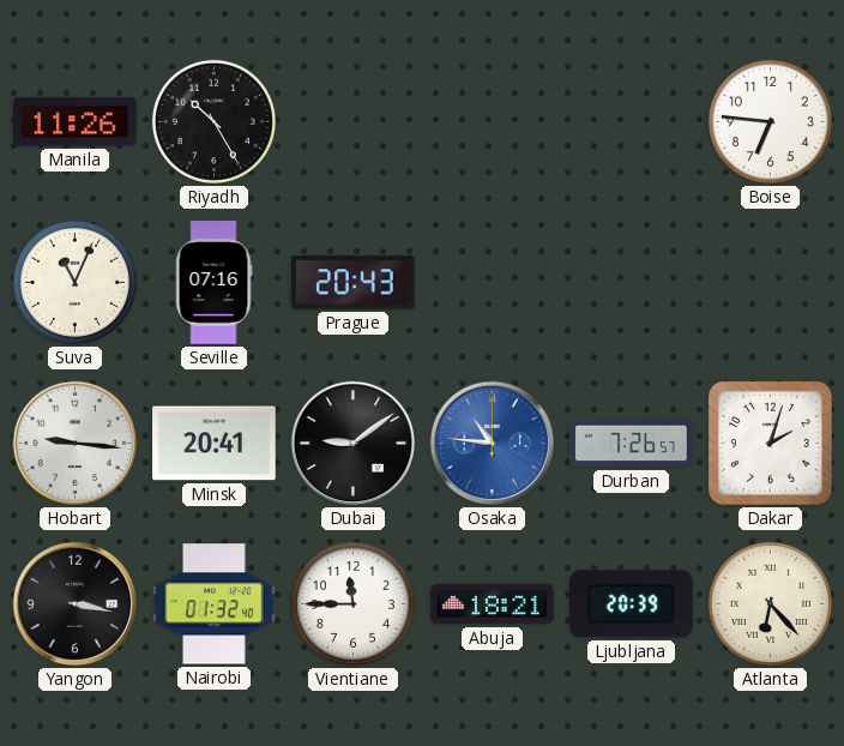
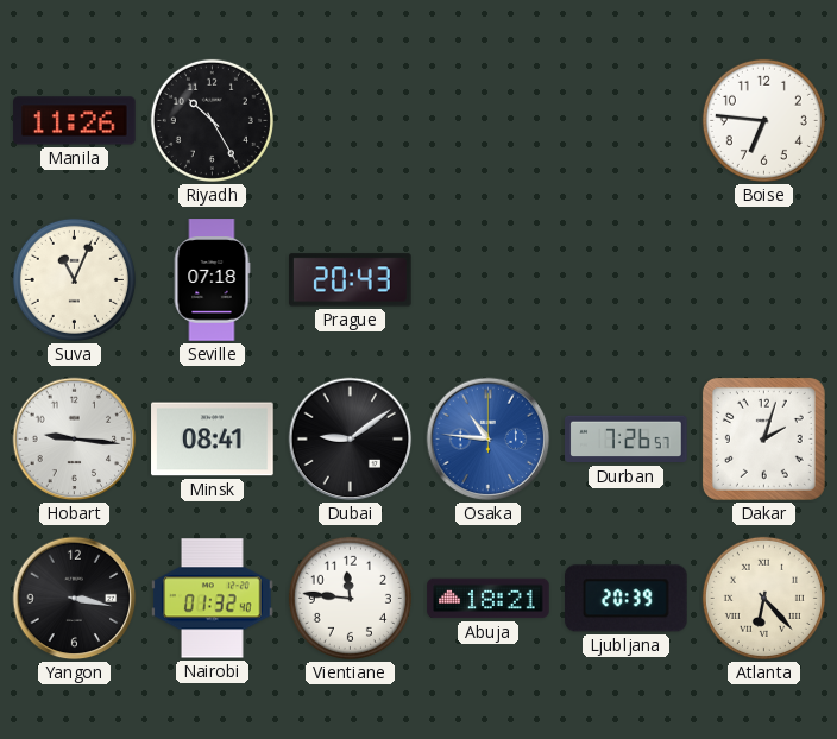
Seville: 07:16 -> 07:18
Minsk: 20:41 -> 08:41
Vientiane: 11:45 -> 11:46
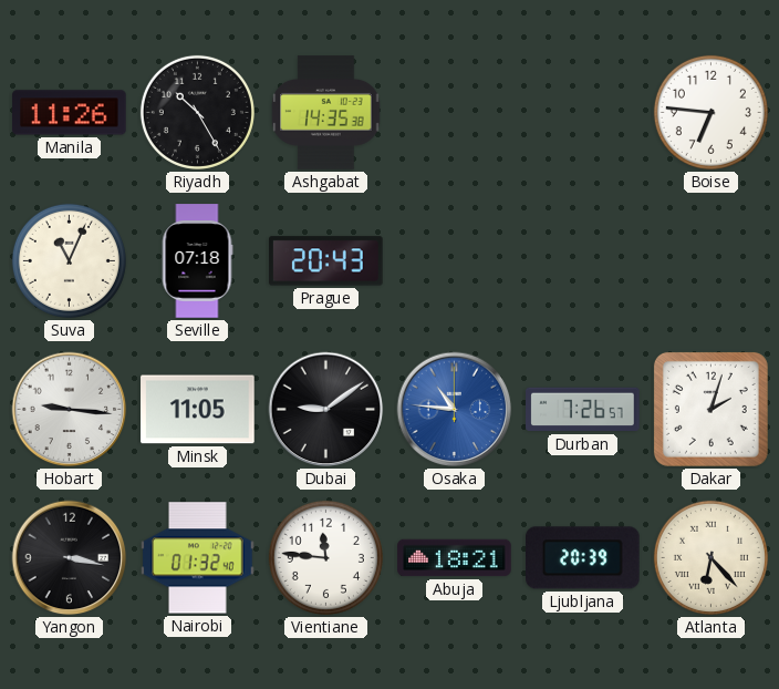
Ashgabat: none -> 14:35
Minsk: 08:41 -> 11:05
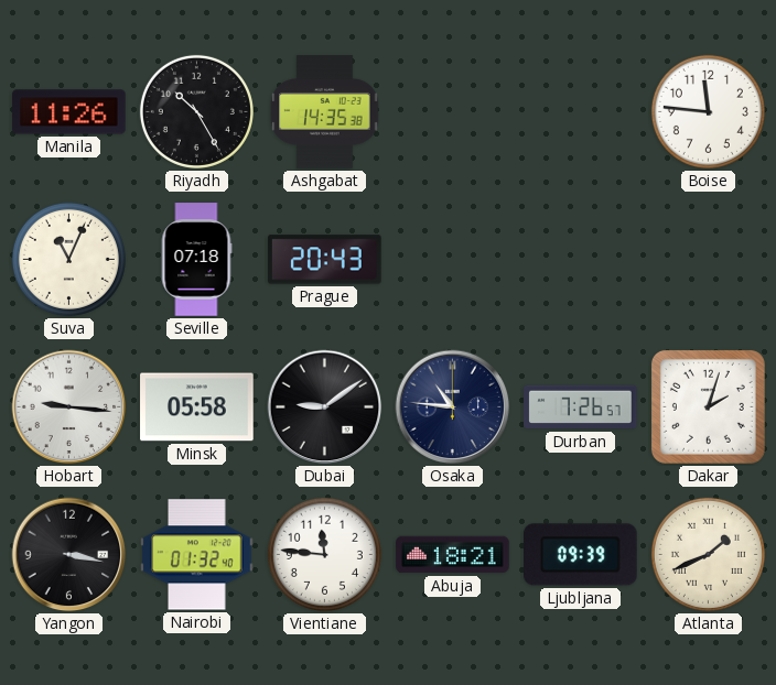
Boise: 6:46 -> 11:46
Minsk: 11:05 -> 05:58
Osaka dial: blue -> navy
Ljubljana: 20:39 -> 09:39
Atlanta: 6:23 -> 1:41
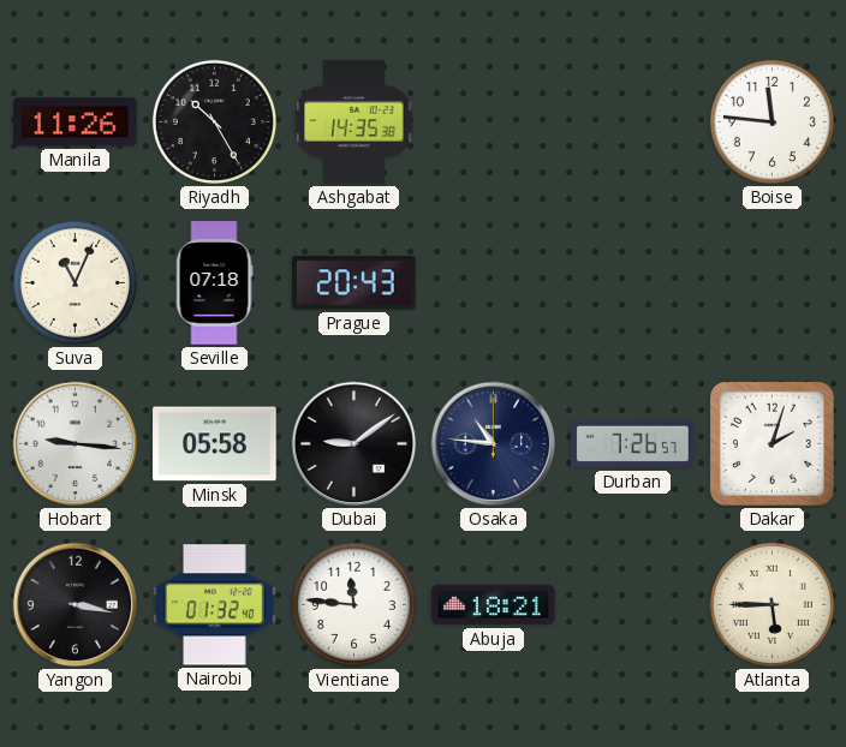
Ljubljana: 09:39 -> none
Atlanta: 1:41 -> 5:45
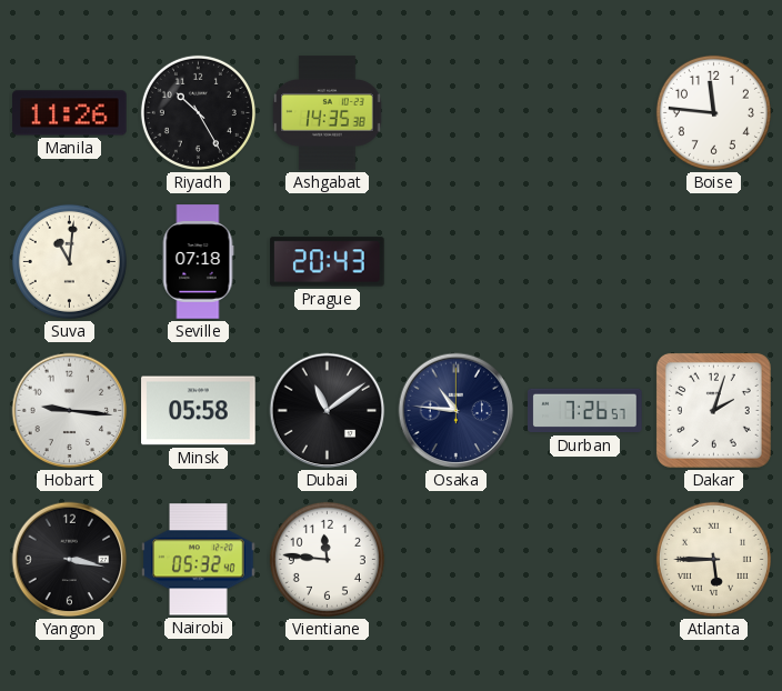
Suva: 11:04 -> 11:01
Dubai: 9:09 -> 11:09
Nairobi: 01:32 -> 05:32
Abuja: 18:21 -> none
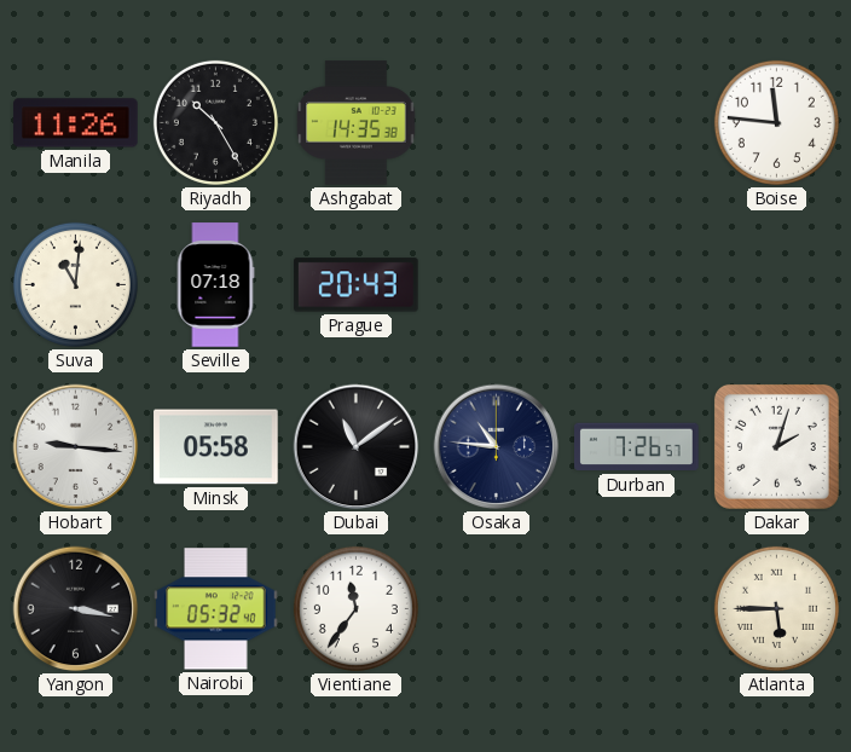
Vientiane: 11:46 -> 11:36
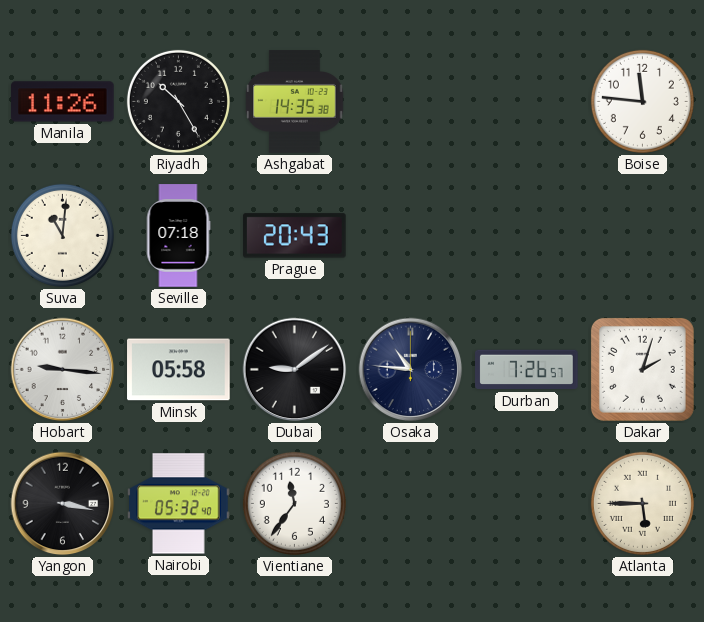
Dubai: 11:09 -> 9:09
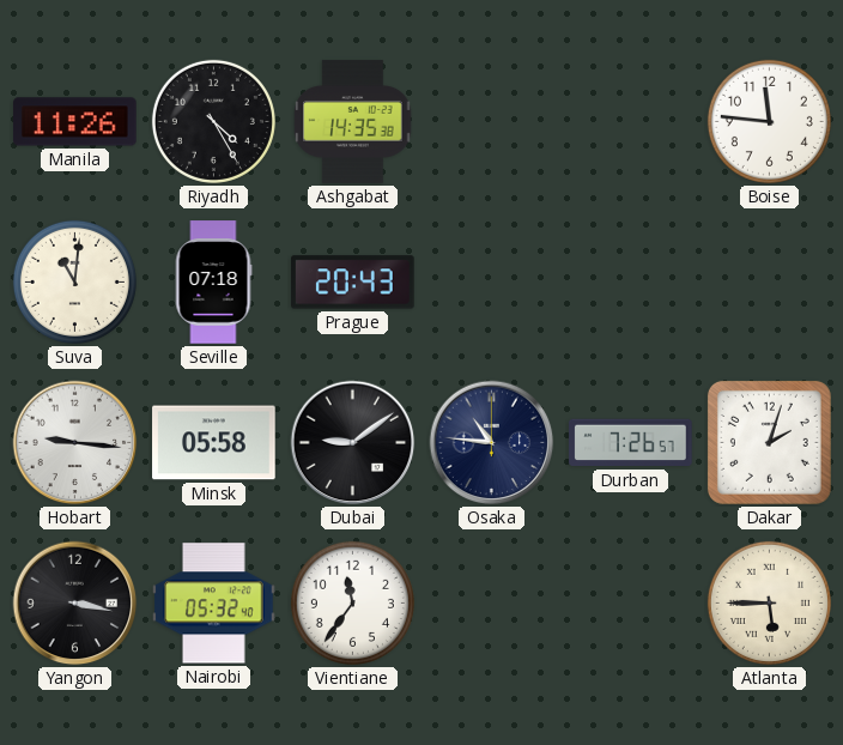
Riyadh: 10:25 -> 4:25
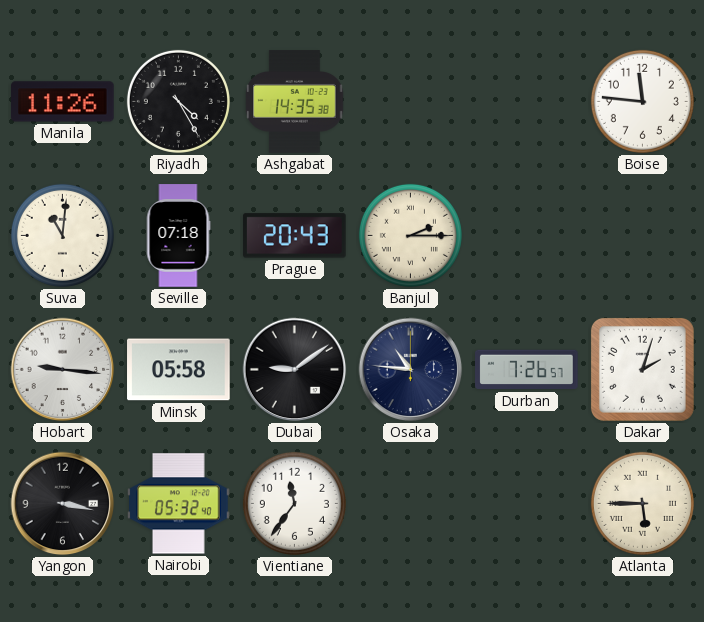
Banjul: none -> 2:15
